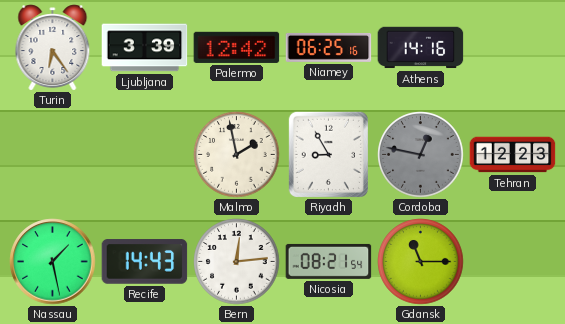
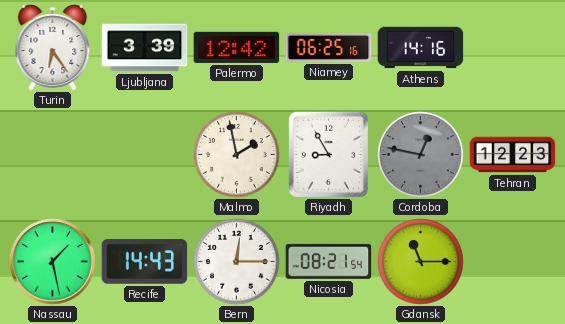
Bern: 12:14 -> 12:15
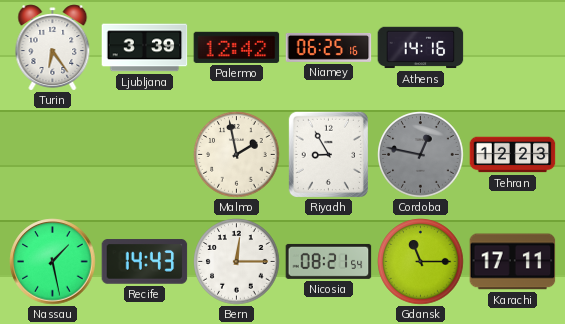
Karachi: none -> 17:11
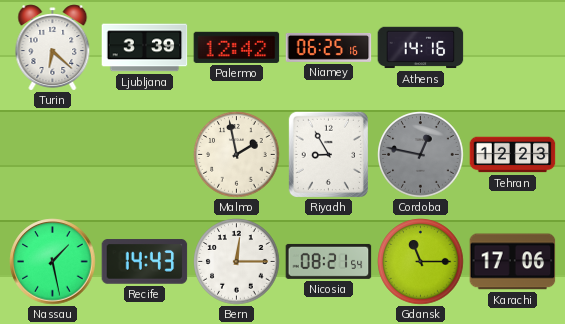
Turin: 6:24 -> 6:22
Karachi: 17:11 -> 17:06
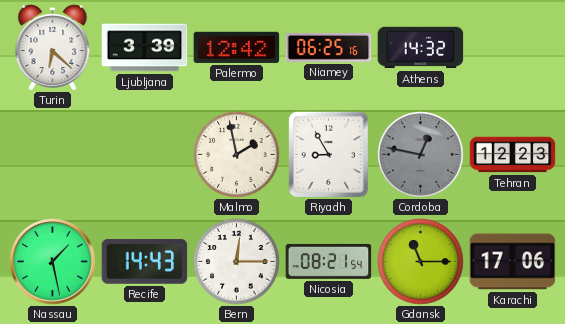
Athens: 14:16 -> 14:32
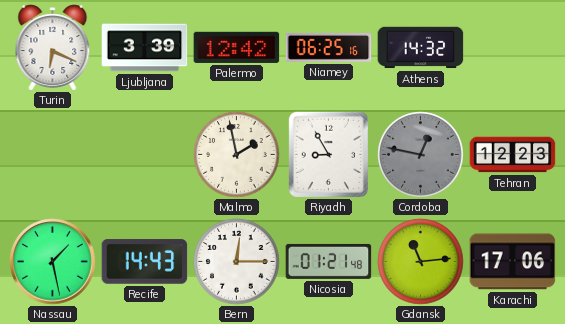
Turin: 6:22 -> 6:19
Nicosia: 08:21 -> 01:21
Gdansk: 11:15 -> 11:14
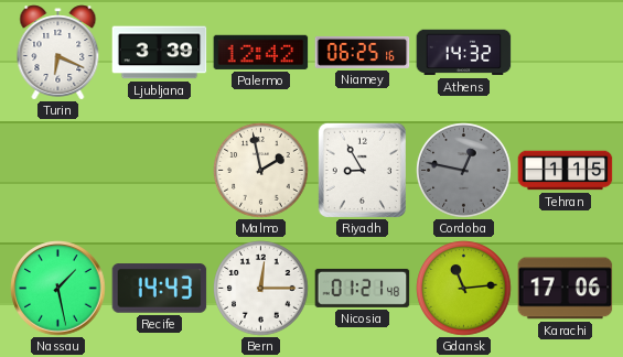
Tehran: 12:23 -> 1:15
